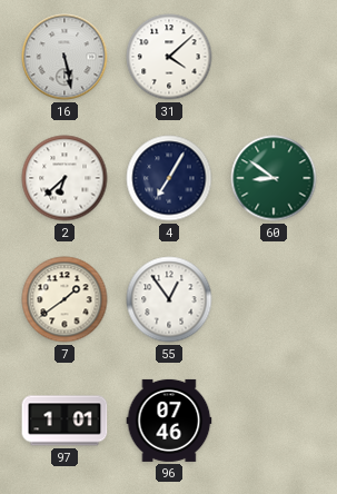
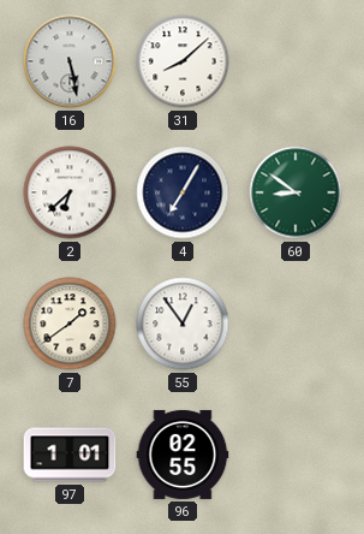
31: 4:08 -> 8:08
96: 07:46 -> 02:55
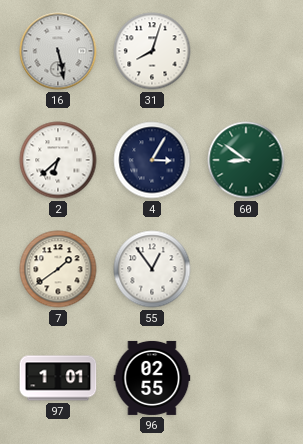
31: 8:08 -> 8:03
4: 7:05 -> 3:05
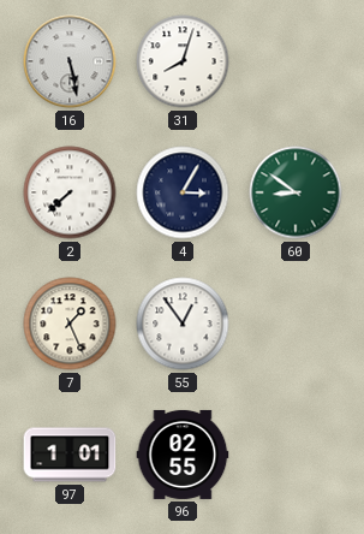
2: 6:38 -> 7:38
7: 1:39 -> 1:26
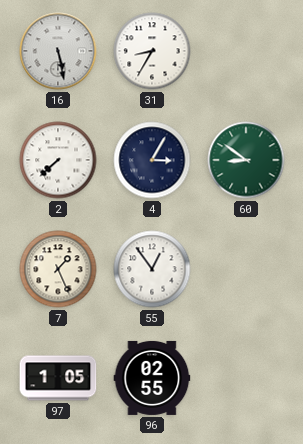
31: 8:03 -> 8:35
97: 1:01 -> 1:05
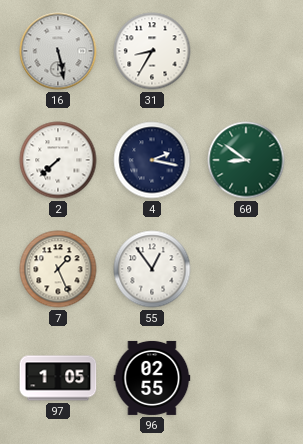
4: 3:05 -> 2:17
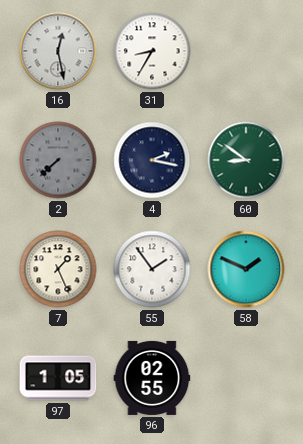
16: 5:28 -> 12:28
2 dial: white -> grey
55: 12:54 -> 1:54
58: none -> 1:49
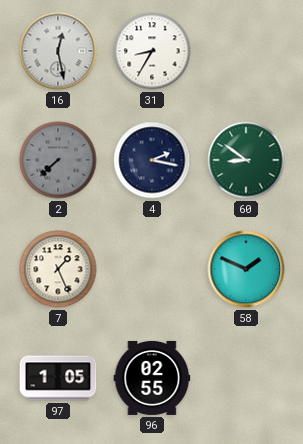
55: 1:54 -> none
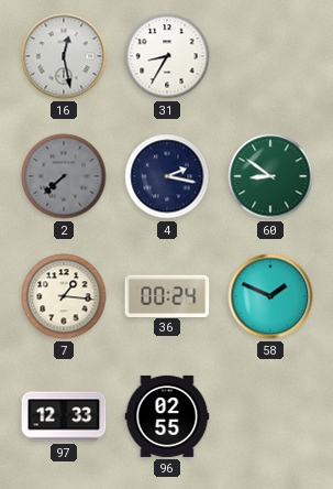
7: 1:26 -> 1:16
36: none -> 00:24
97: 1:05 -> 12:33
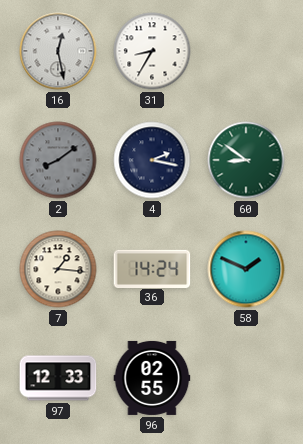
2: 7:38 -> 8:09
36: 00:24 -> 14:24
